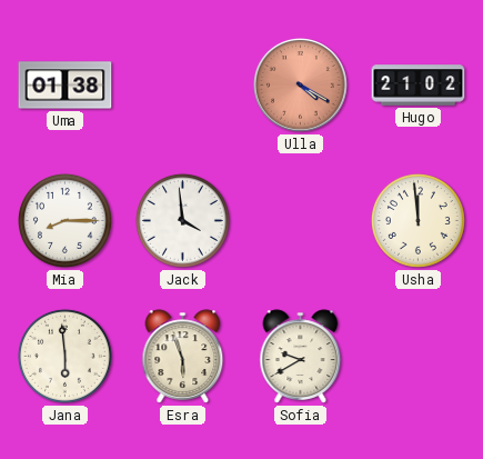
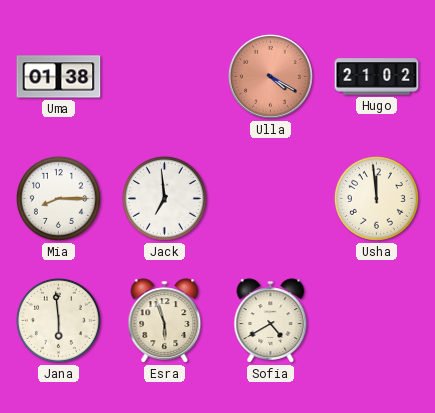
Jack: 3:59 -> 6:59
Sofia: 9:40 -> 4:40
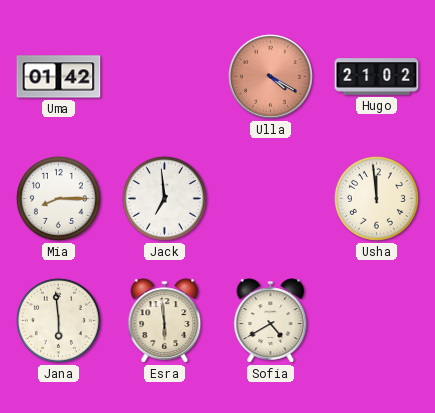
Uma: 01:38 -> 01:42
Esra: 5:57 -> 5:59
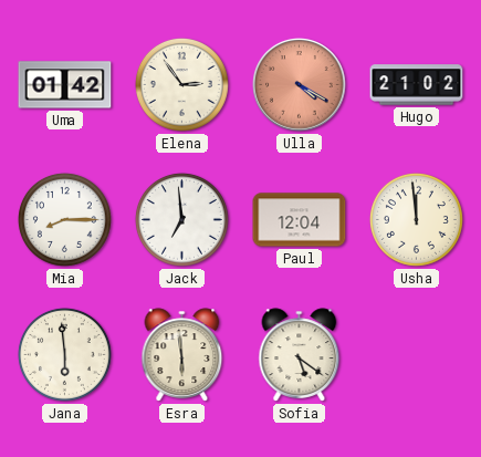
Elena: none -> 2:54
Paul: none -> 12:04
Sofia: 4:40 -> 5:21
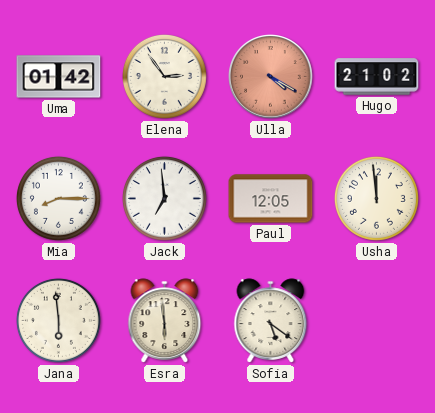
Paul: 12:04 -> 12:05
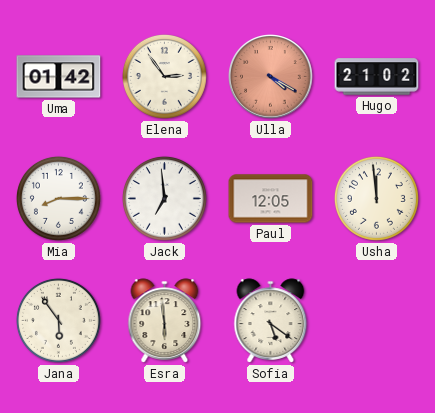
Jana: 5:59 -> 5:54
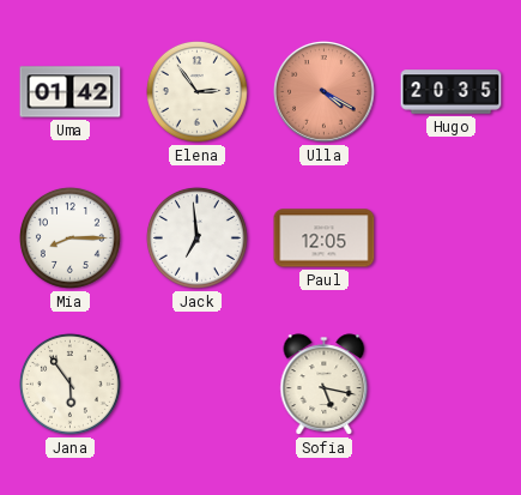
Hugo: 21:02 -> 20:35
Usha: 11:59 -> none
Esra: 5:59 -> none
Sofia: 5:21 -> 5:17
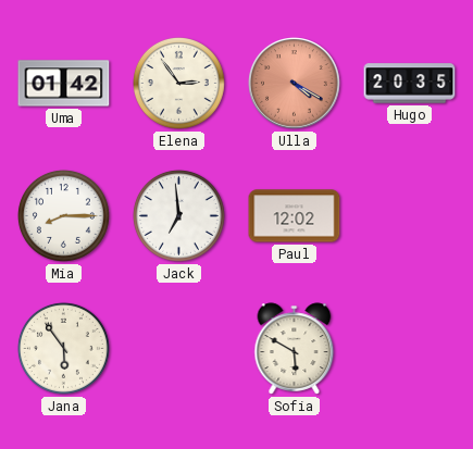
Paul: 12:05 -> 12:02
Sofia: 5:17 -> 5:50
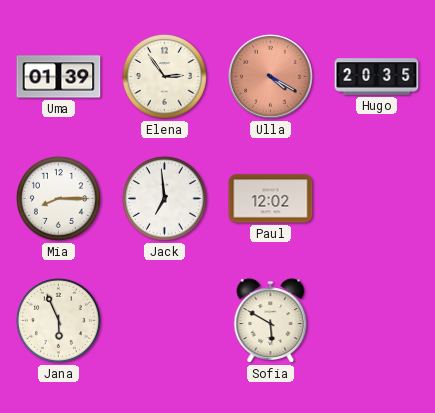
Uma: 01:42 -> 01:39
Jana: 5:54 -> 5:56
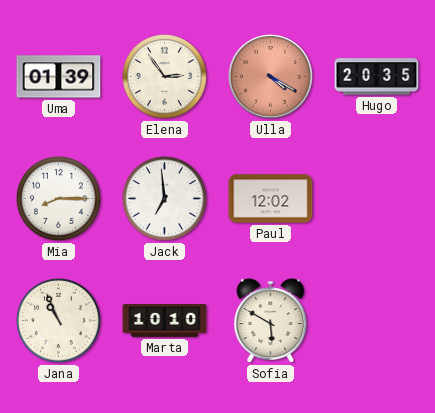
Jana: 5:56 -> 10:56
Marta: none -> 10:10
